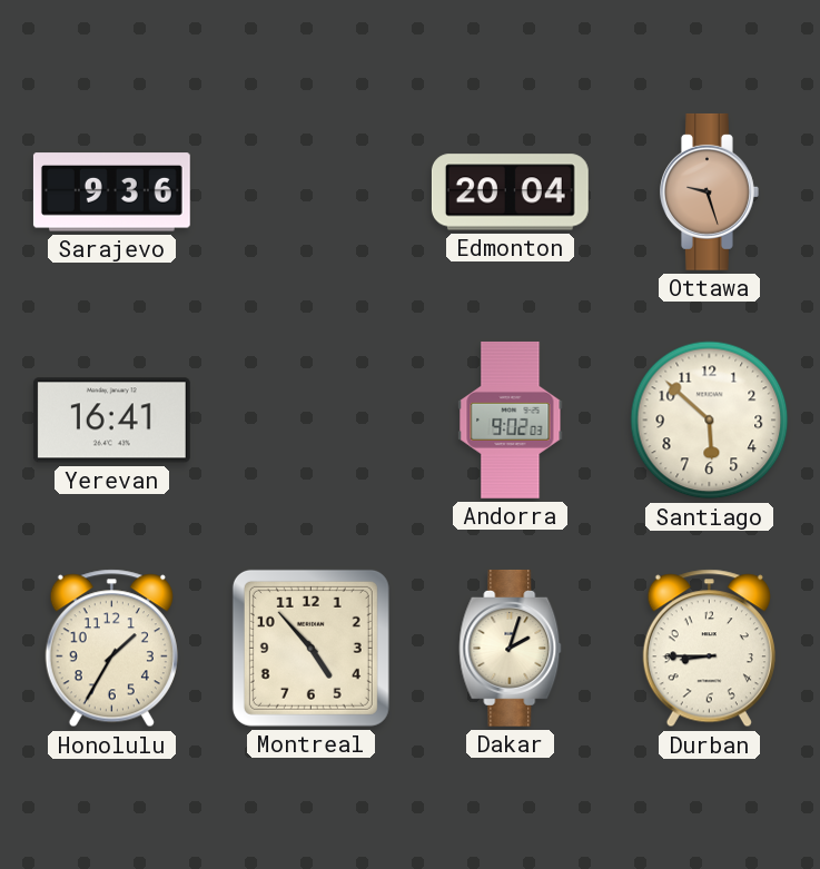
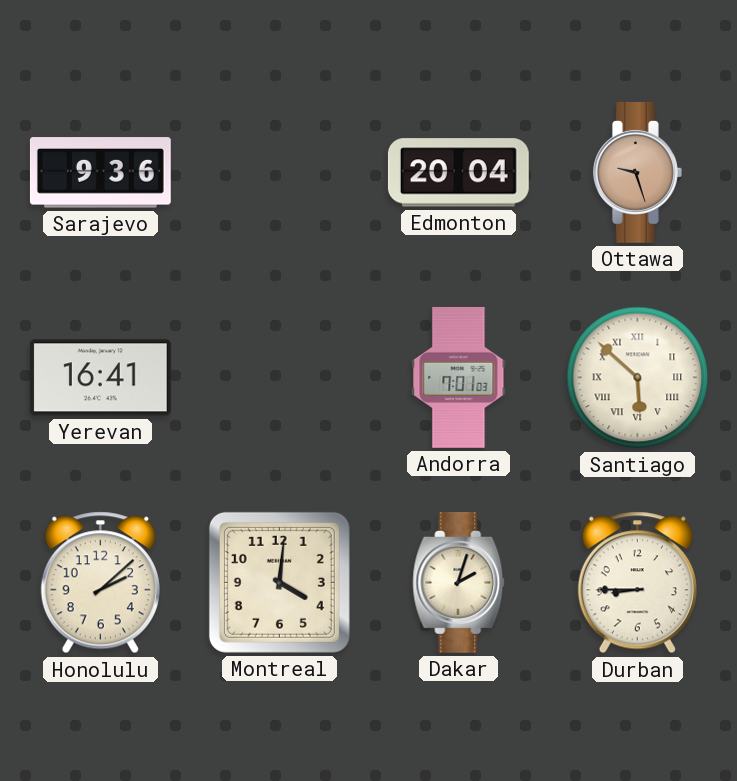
Andorra: 9:02 -> 7:01
Santiago numerals: Arabic -> Roman
Honolulu: 1:35 -> 2:08
Montreal: 4:53 -> 4:01
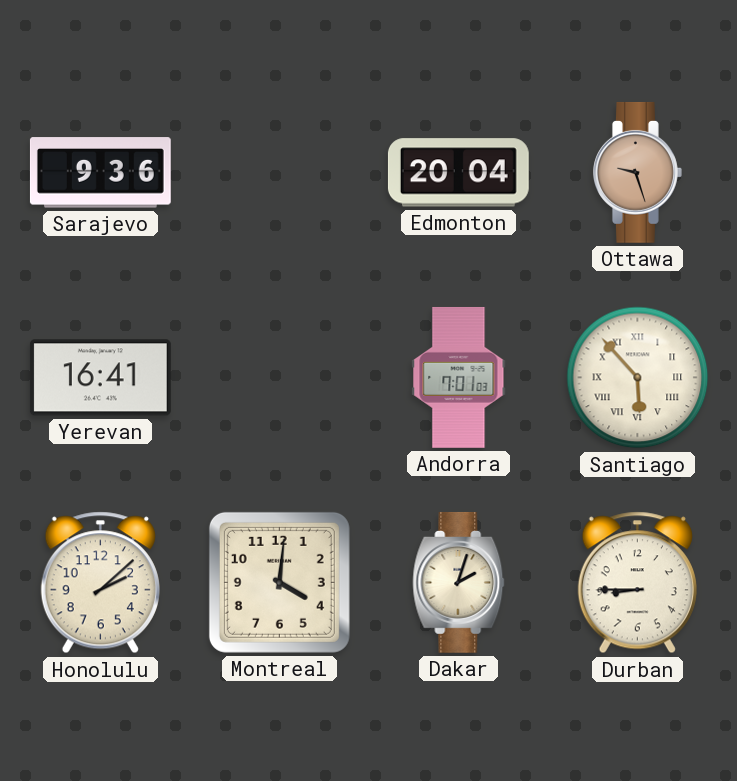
Santiago: 5:52 -> 5:53
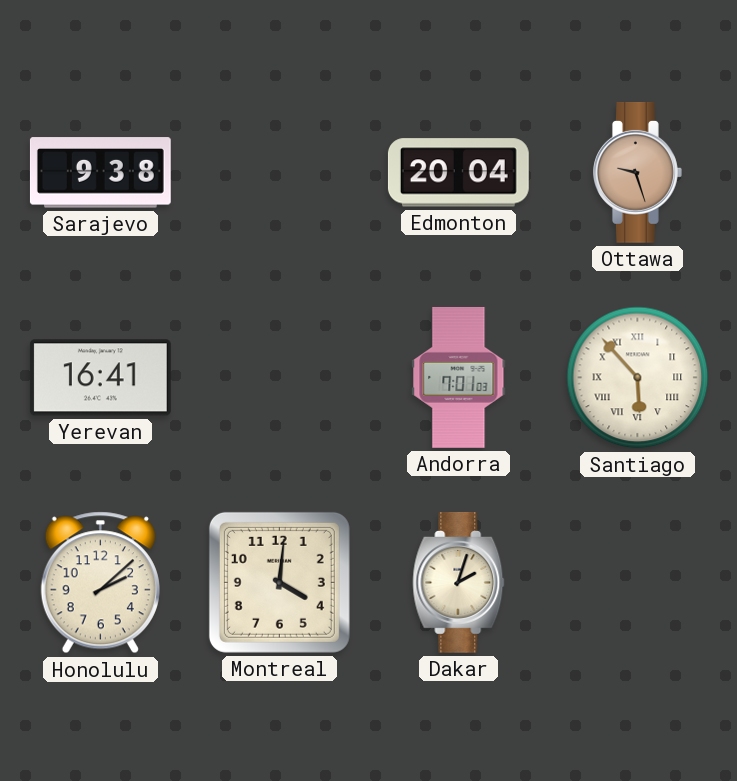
Sarajevo: 9:36 -> 9:38
Durban: 8:45 -> none
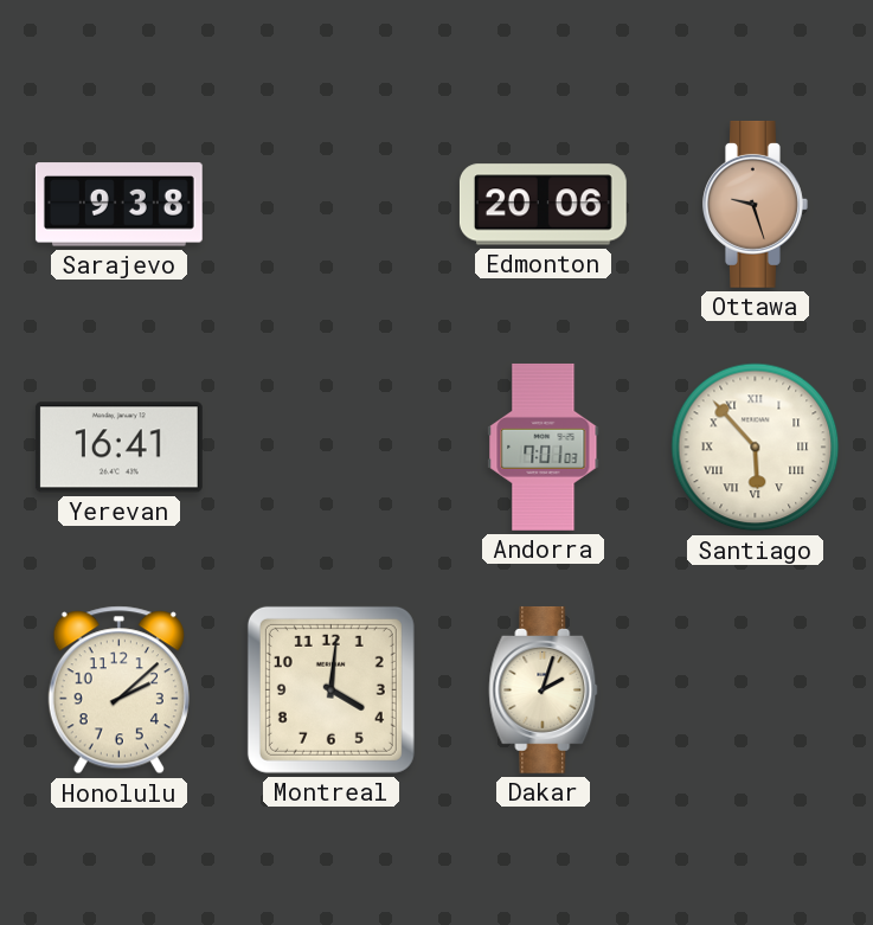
Edmonton: 20:04 -> 20:06
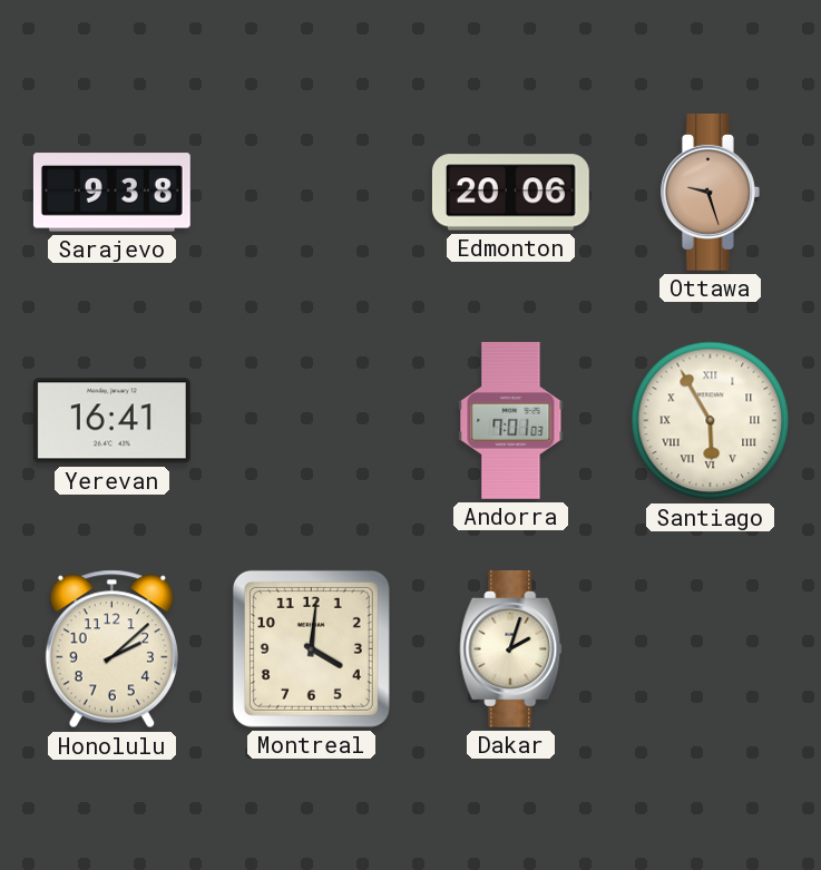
Santiago: 5:53 -> 5:55
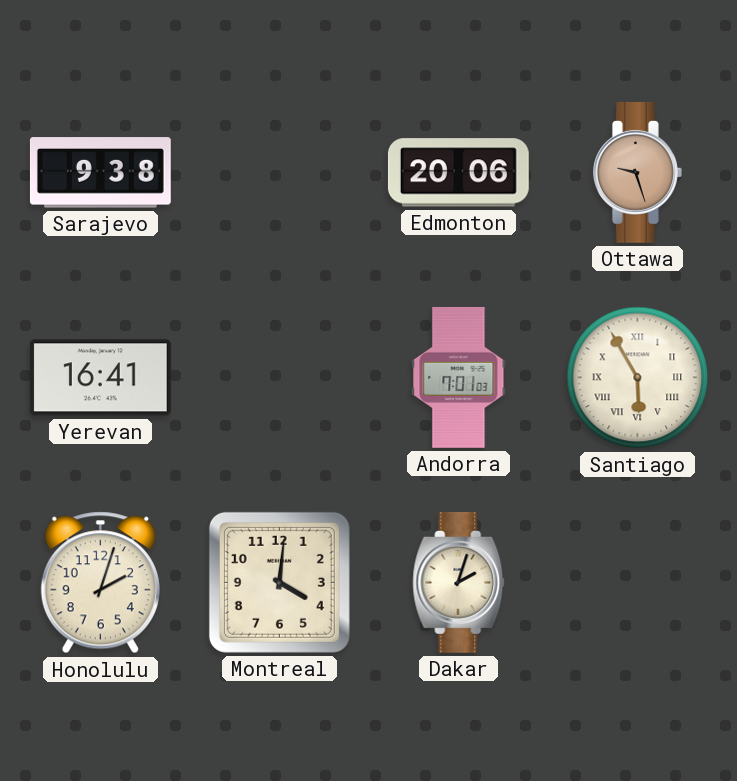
Honolulu: 2:08 -> 2:03
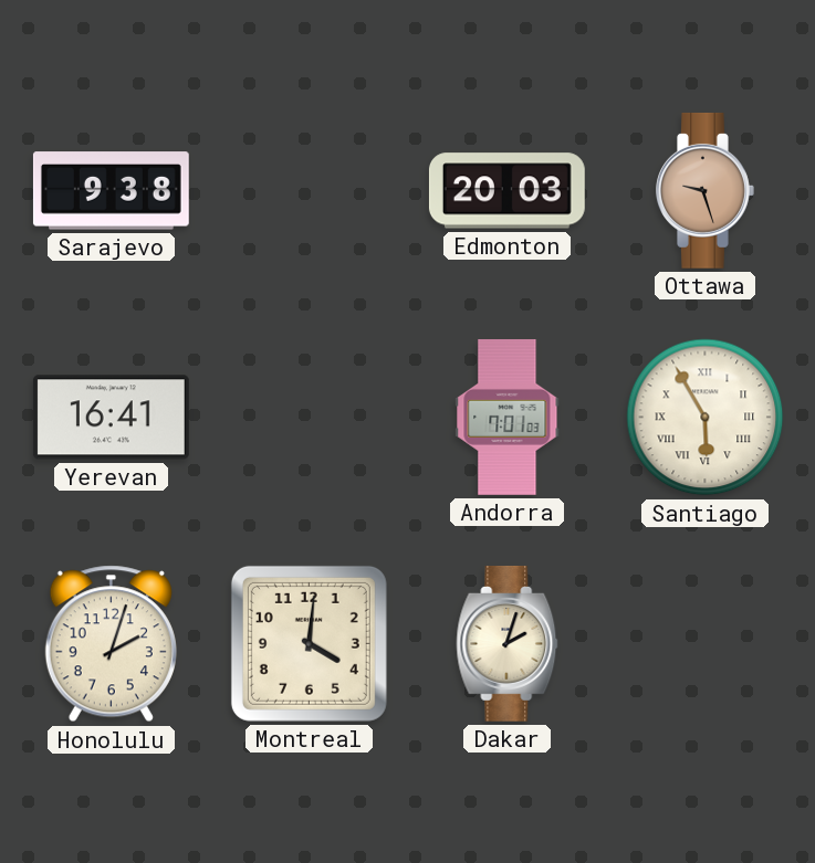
Edmonton: 20:06 -> 20:03
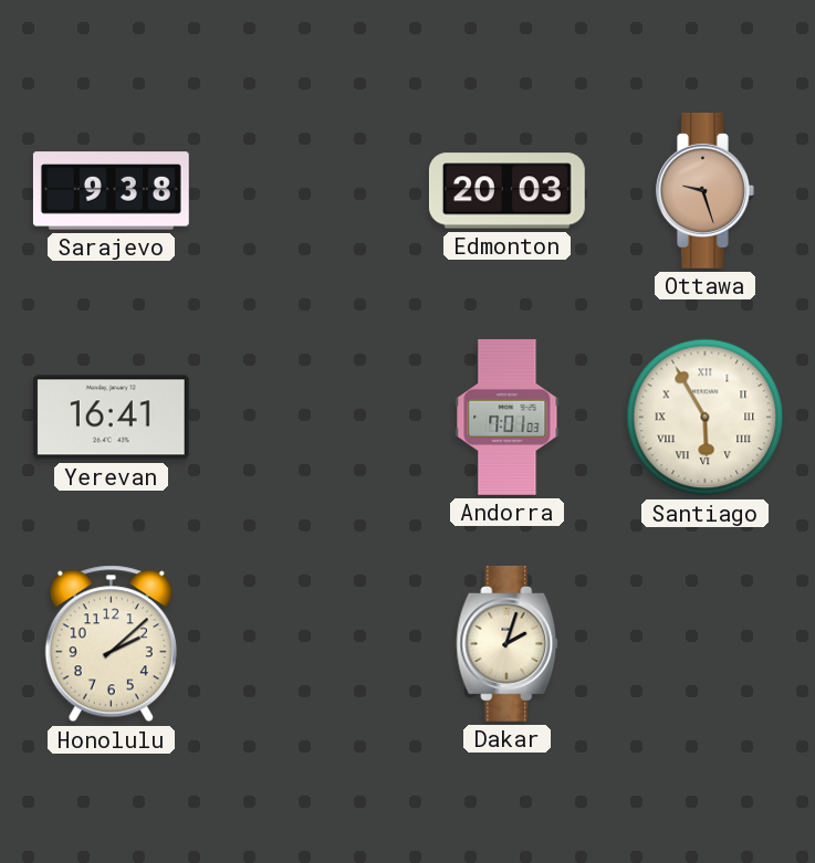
Honolulu: 2:03 -> 2:08
Montreal: 4:01 -> none
